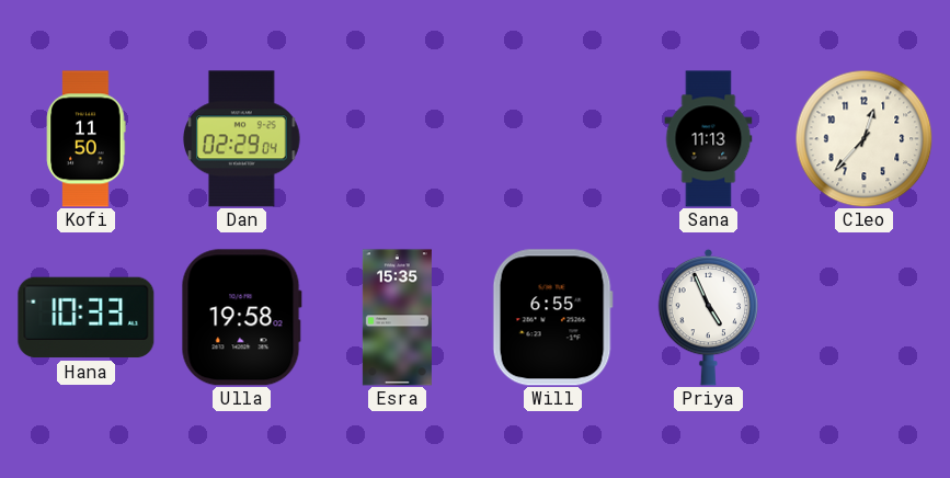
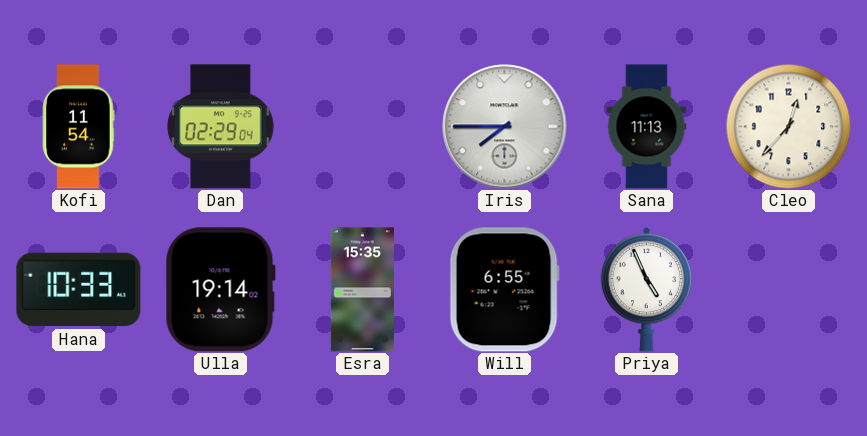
Kofi: 11:50 -> 11:54
Iris: none -> 7:45
Ulla: 19:58 -> 19:14
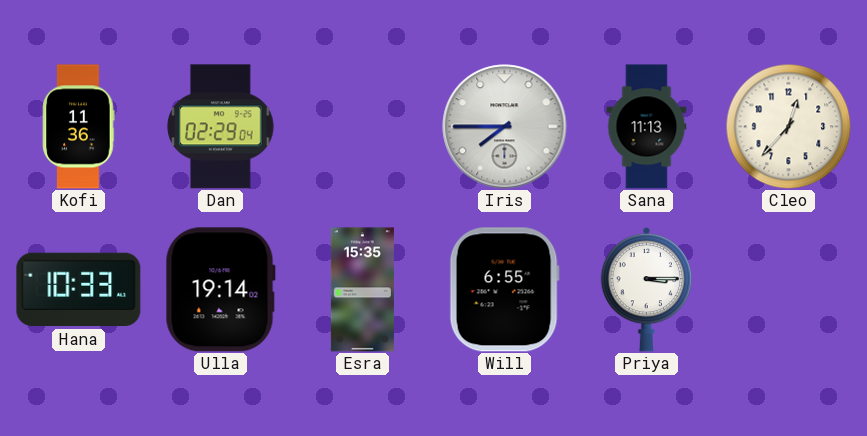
Kofi: 11:54 -> 11:36
Priya: 4:56 -> 3:15
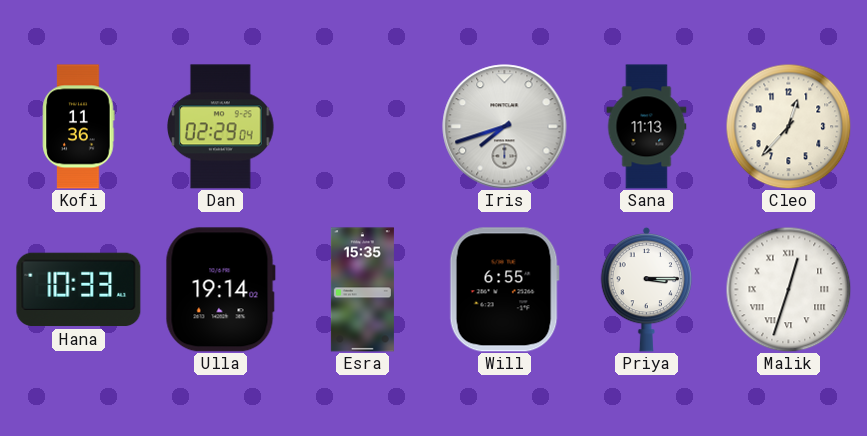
Iris: 7:45 -> 7:42
Malik: none -> 12:33
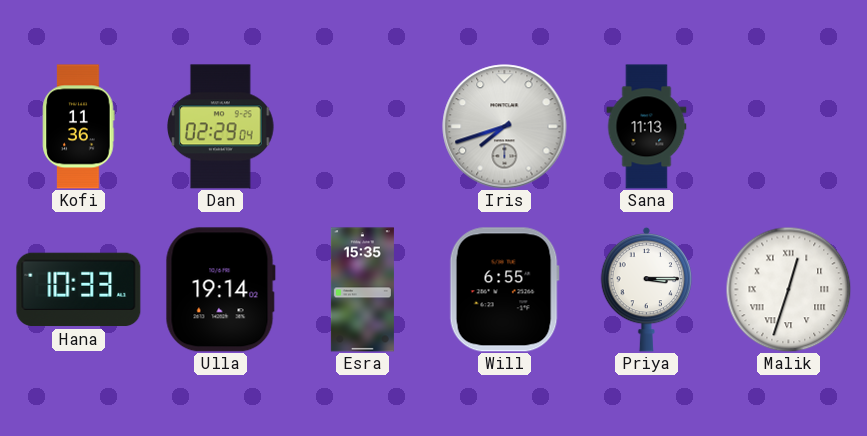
Cleo: 12:37 -> none
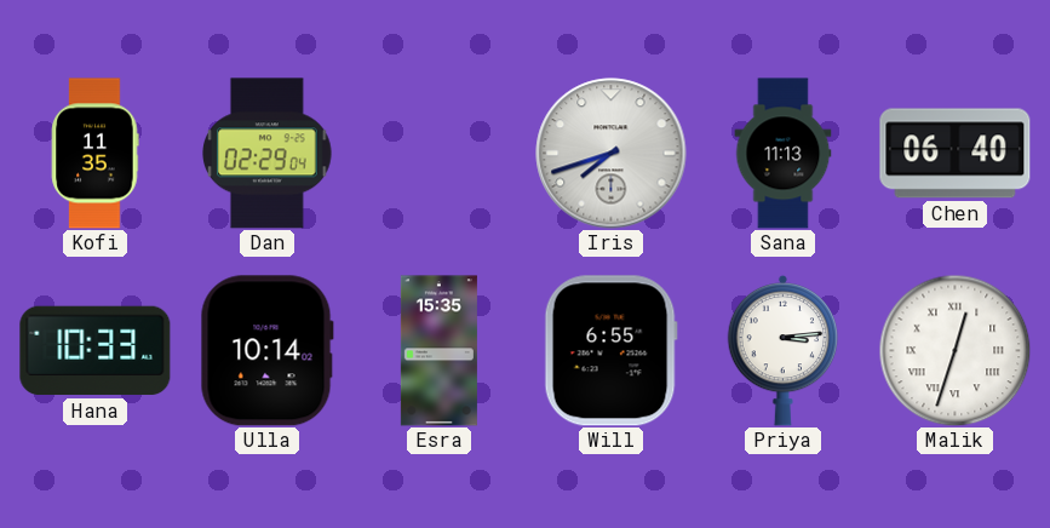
Kofi: 11:36 -> 11:35
Chen: none -> 06:40
Ulla: 19:14 -> 10:14
Priya: 3:15 -> 3:14
